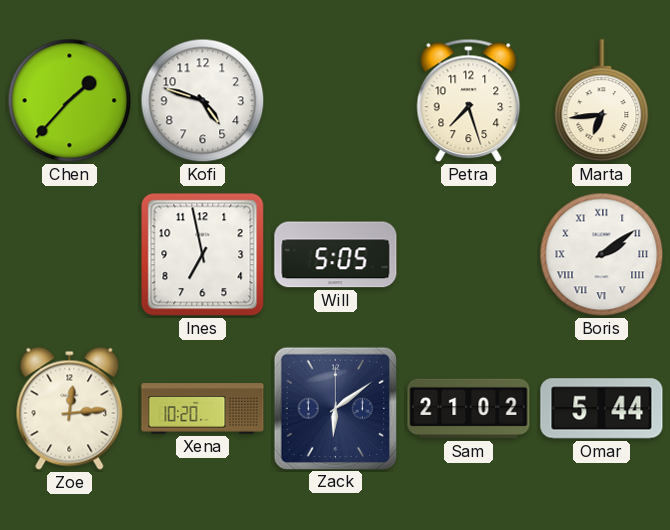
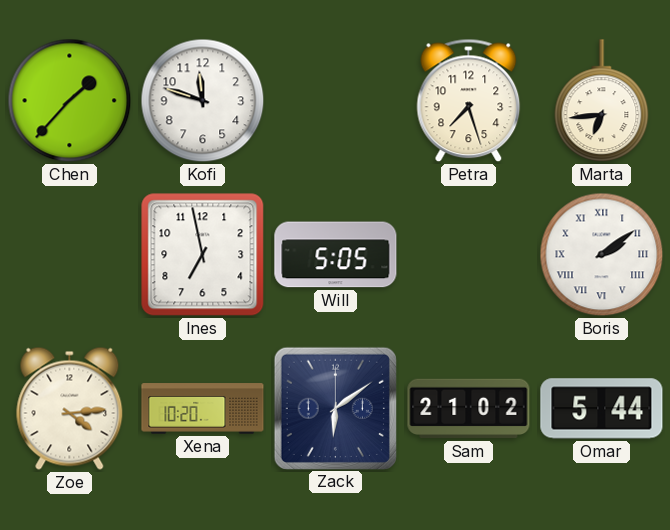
Kofi: 4:48 -> 11:48
Zoe: 12:14 -> 4:14
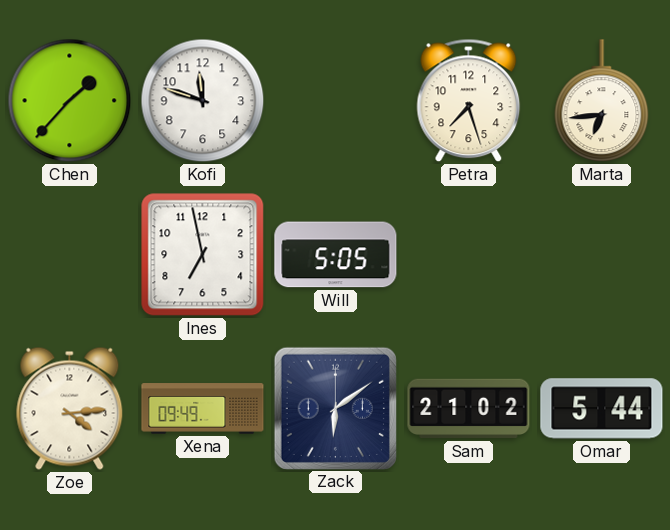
Boris: 2:09 -> none
Xena: 10:20 -> 09:49
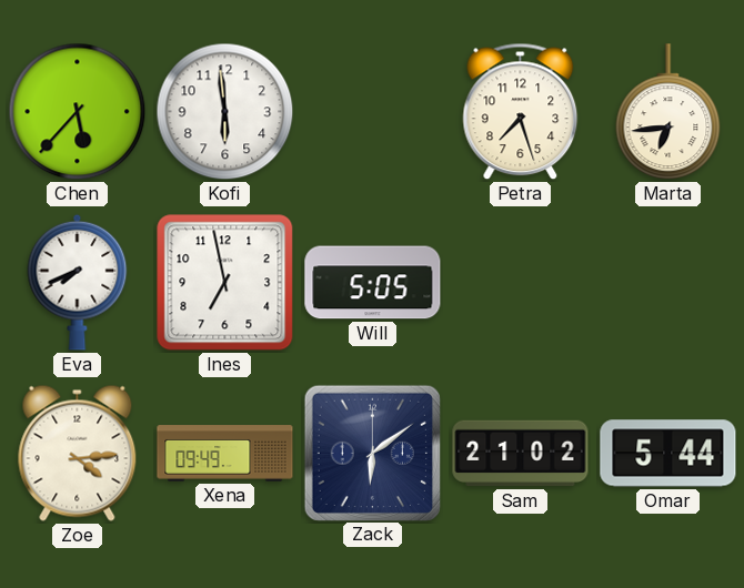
Chen: 1:37 -> 5:37
Kofi: 11:48 -> 5:59
Eva: none -> 7:41
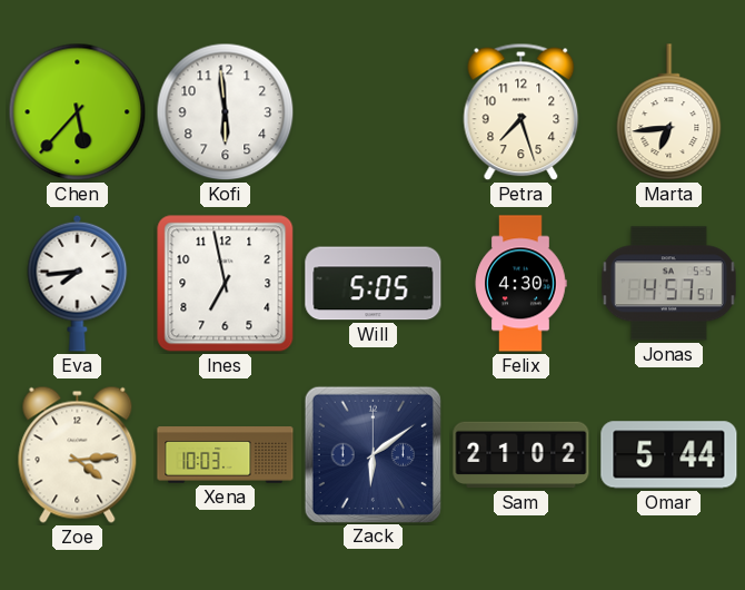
Eva: 7:41 -> 7:44
Felix: none -> 4:30
Jonas: none -> 4:57
Xena: 09:49 -> 10:03
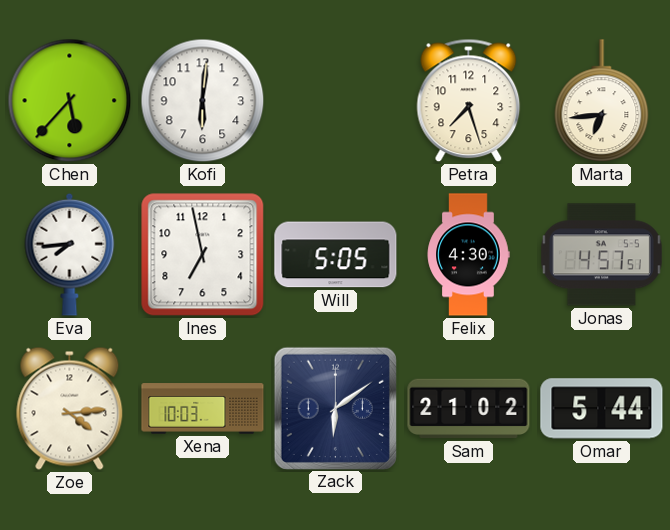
Kofi: 5:59 -> 6:01
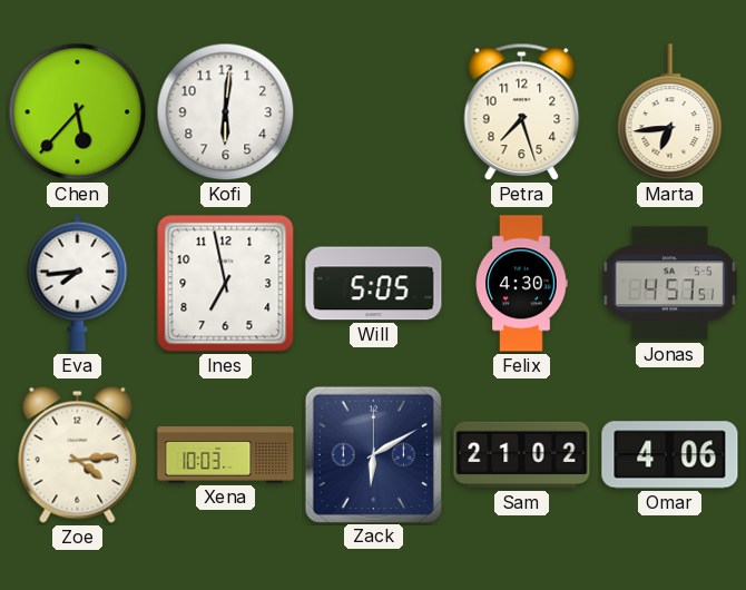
Zack: 6:09 -> 6:10
Omar: 5:44 -> 4:06
